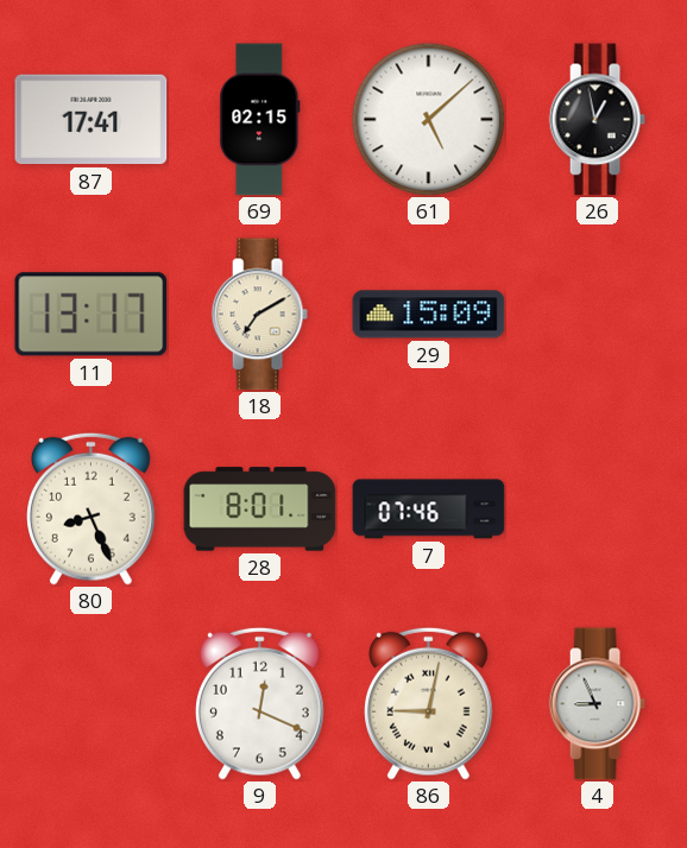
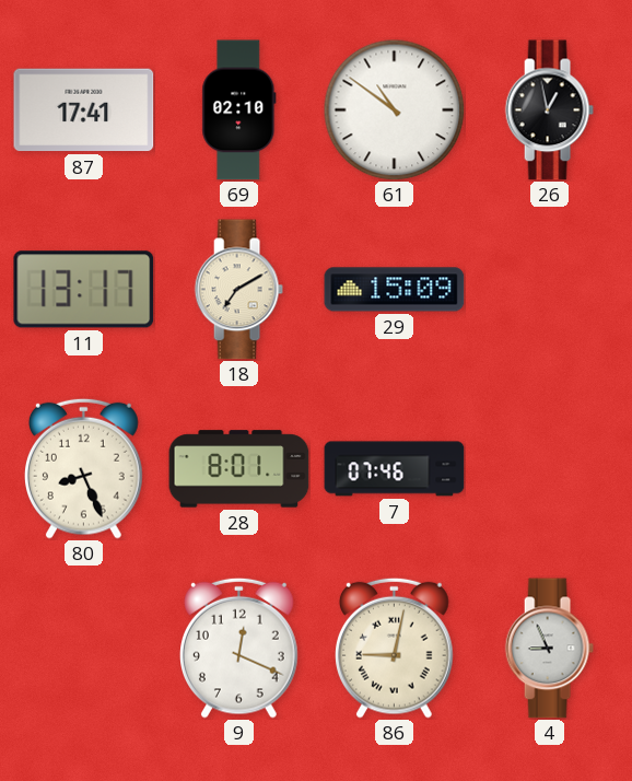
69: 02:15 -> 02:10
61: 5:08 -> 10:51
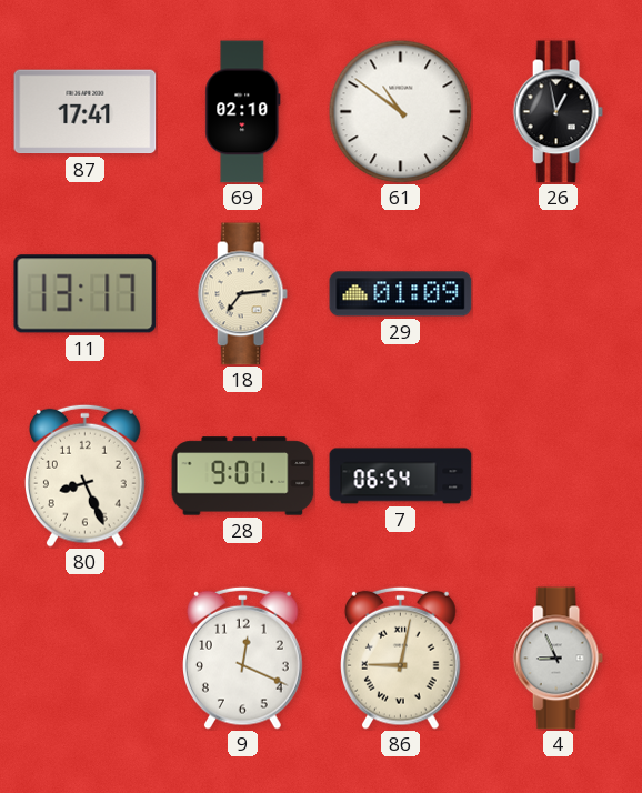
18: 7:10 -> 7:14
29: 15:09 -> 01:09
28: 8:01 -> 9:01
7: 07:46 -> 06:54
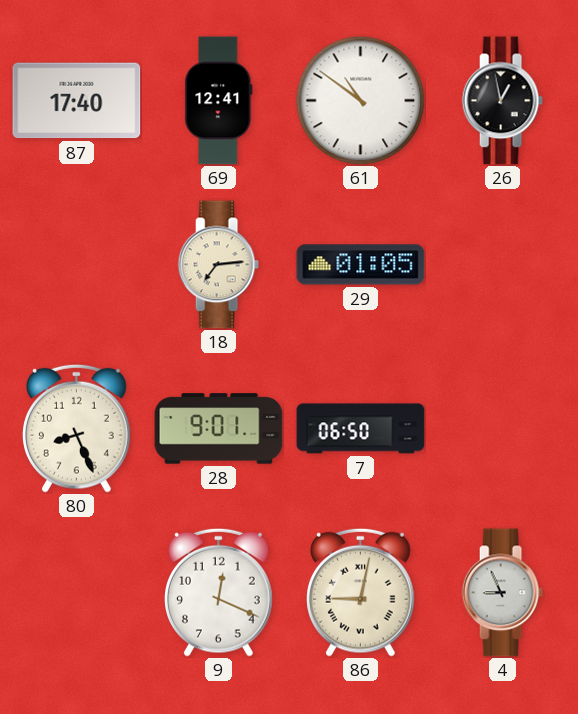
87: 17:41 -> 17:40
69: 02:10 -> 12:41
11: 13:17 -> none
29: 01:09 -> 01:05
7: 06:54 -> 06:50
